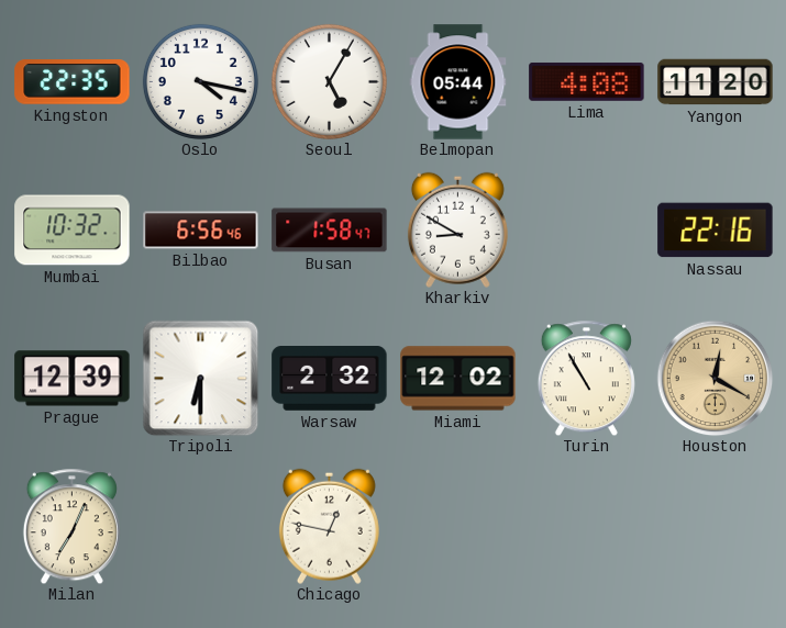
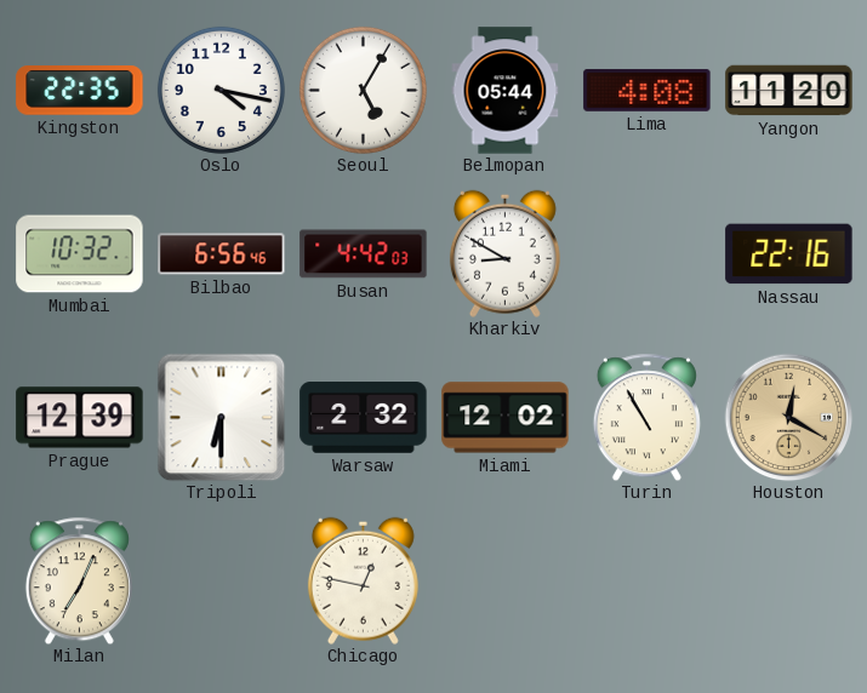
Busan: 1:58 -> 4:42
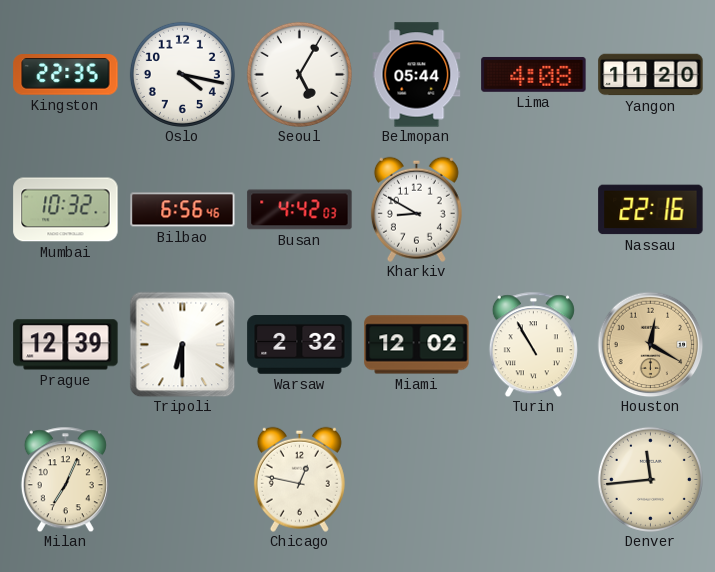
Denver: none -> 11:44
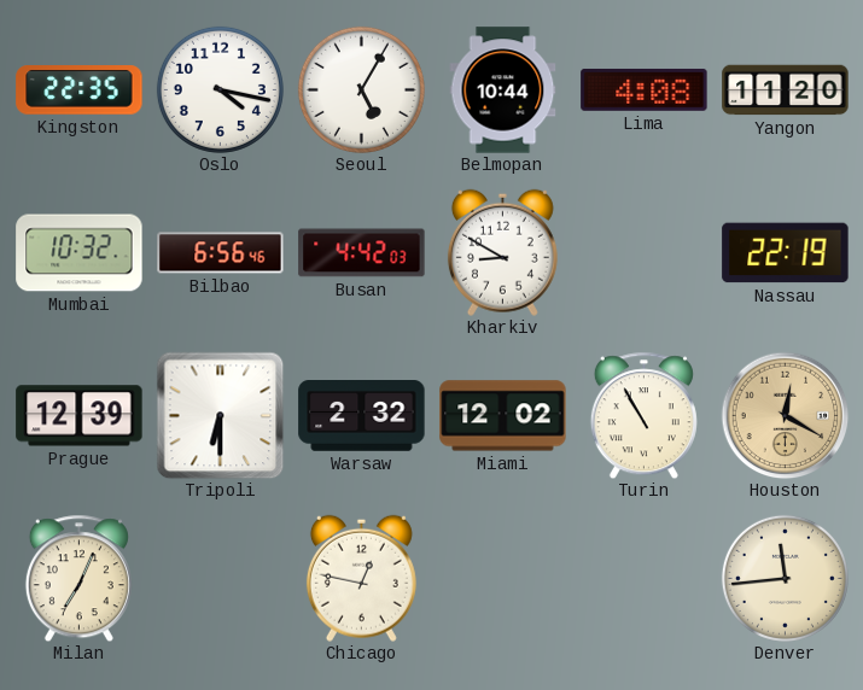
Belmopan: 05:44 -> 10:44
Nassau: 22:16 -> 22:19
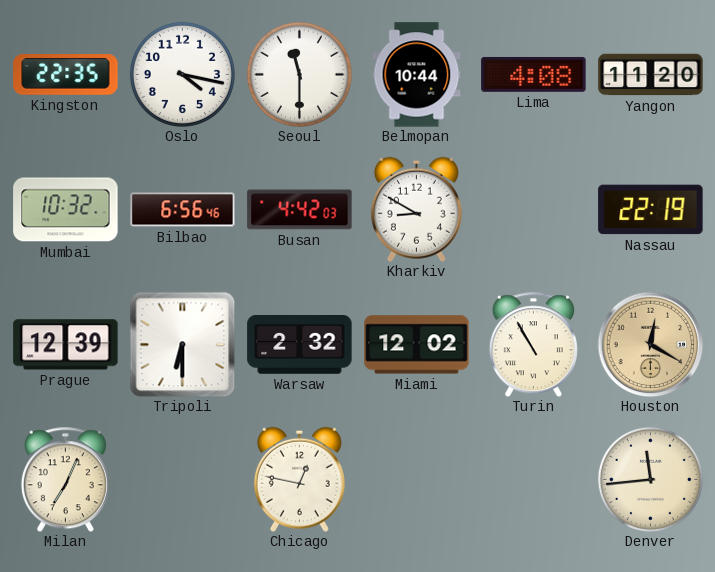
Seoul: 5:05 -> 11:30
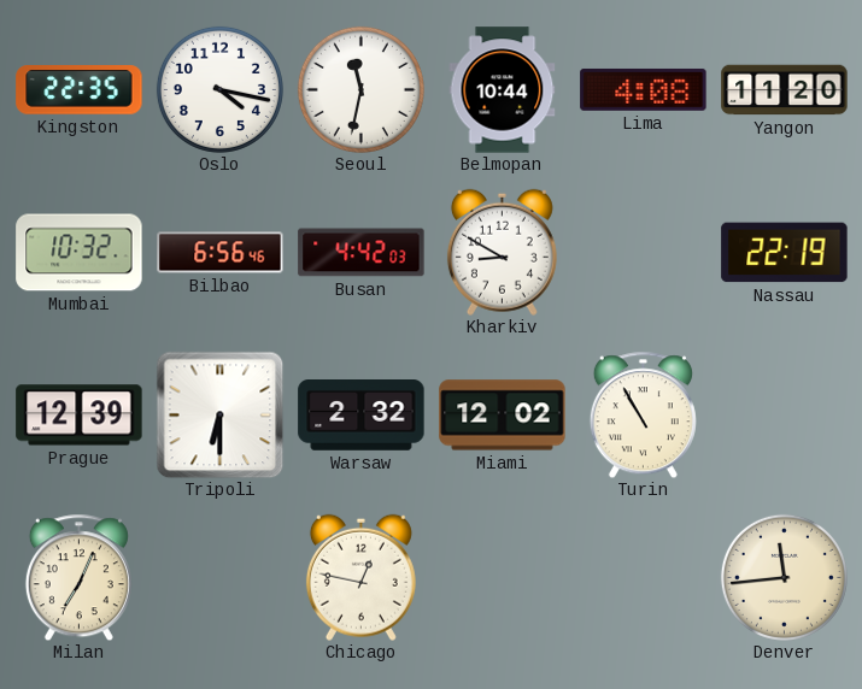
Seoul: 11:30 -> 11:32
Houston: 12:20 -> none
